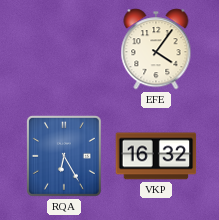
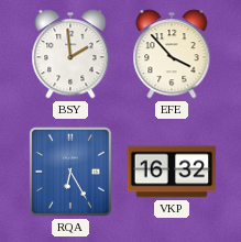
BSY: none -> 1:59
EFE: 4:06 -> 3:53
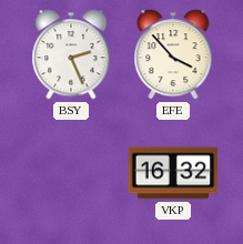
BSY: 1:59 -> 2:26
RQA: 6:25 -> none
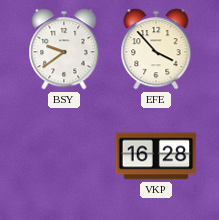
BSY: 2:26 -> 9:39
VKP: 16:32 -> 16:28
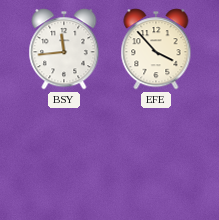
BSY: 9:39 -> 11:44
VKP: 16:28 -> none
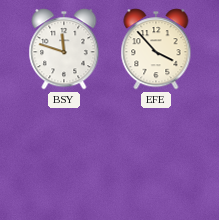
BSY: 11:44 -> 11:48
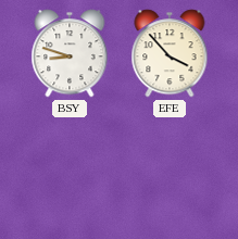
BSY: 11:48 -> 8:48
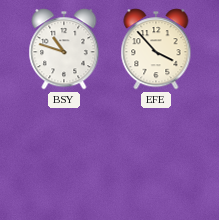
BSY: 8:48 -> 10:48
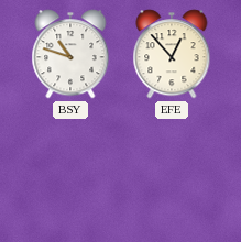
EFE: 3:53 -> 12:53
